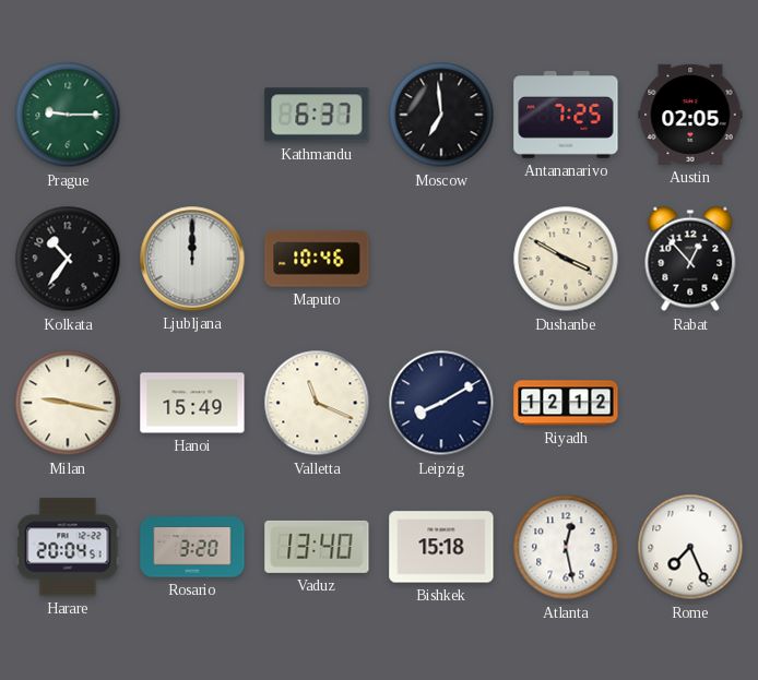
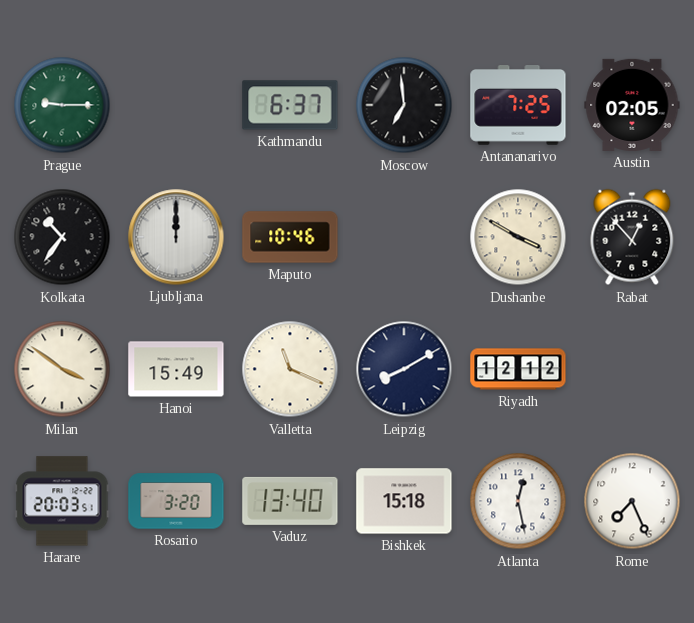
Milan: 9:17 -> 3:51
Harare: 20:04 -> 20:03
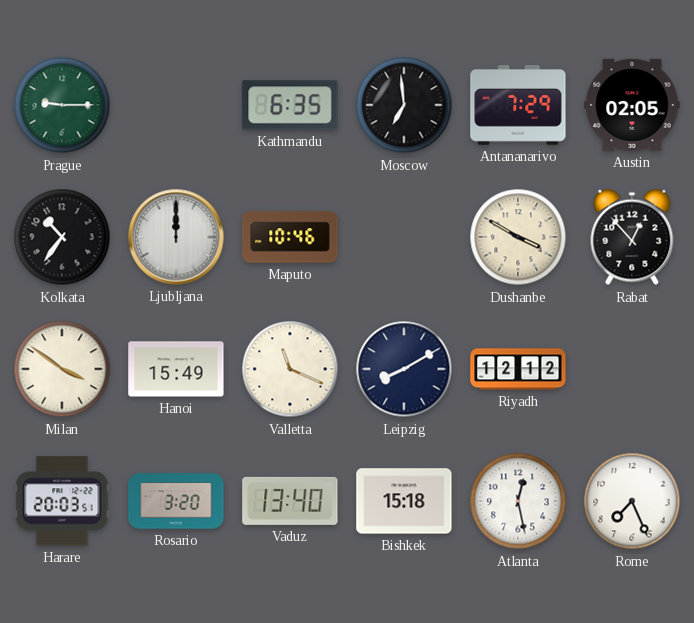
Kathmandu: 6:37 -> 6:35
Antananarivo: 7:25 -> 7:29
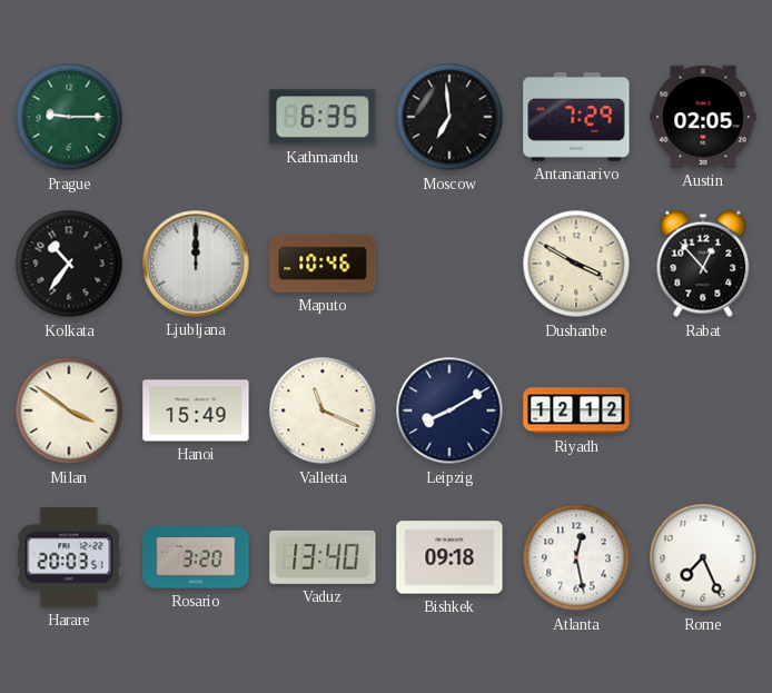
Bishkek: 15:18 -> 09:18
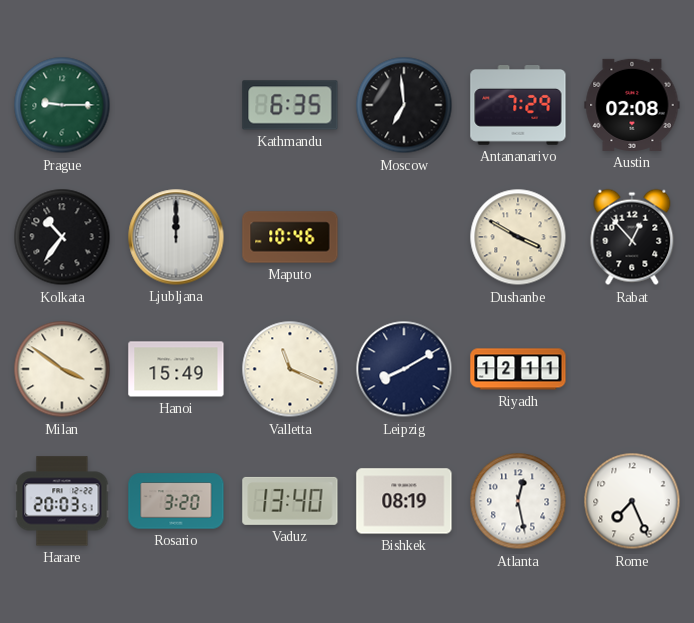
Austin: 02:05 -> 02:08
Riyadh: 12:12 -> 12:11
Bishkek: 09:18 -> 08:19
